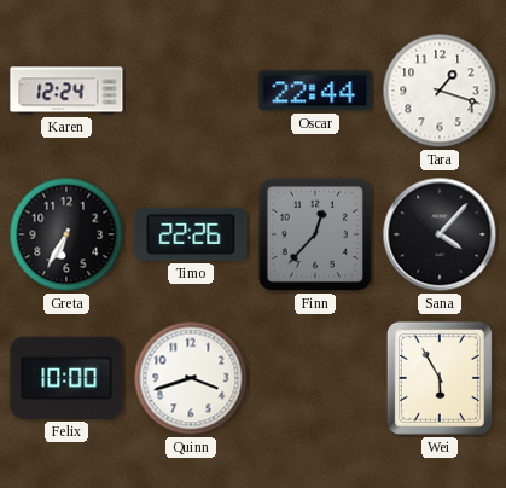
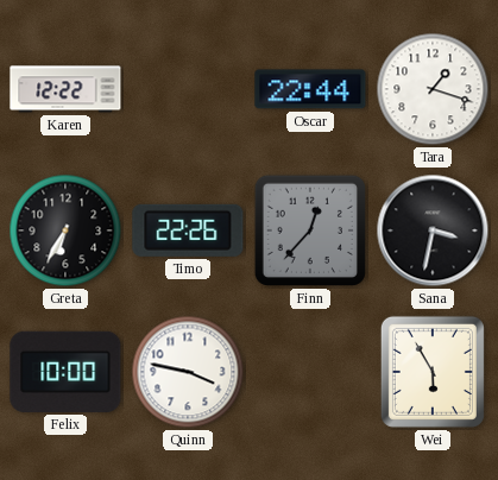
Karen: 12:24 -> 12:22
Sana: 4:07 -> 3:32
Quinn: 3:42 -> 3:47
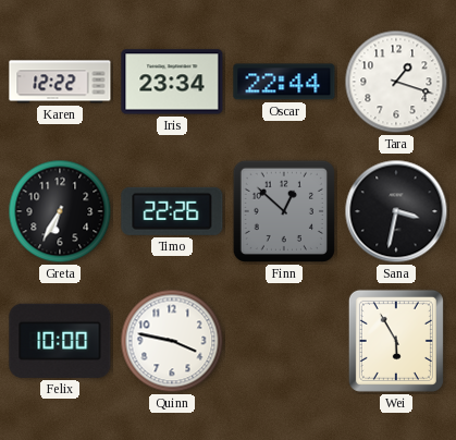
Iris: none -> 23:34
Finn: 12:37 -> 12:52
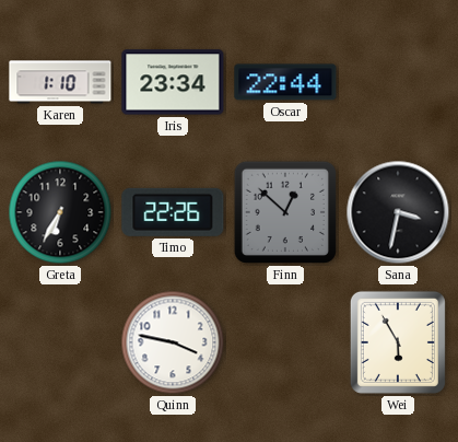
Karen: 12:22 -> 1:10
Tara: 1:18 -> none
Felix: 10:00 -> none
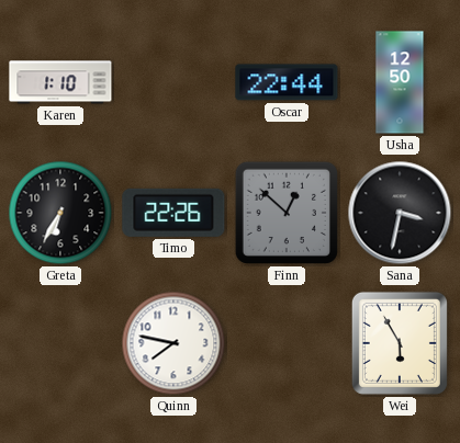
Iris: 23:34 -> none
Usha: none -> 12:50
Quinn: 3:47 -> 7:47
